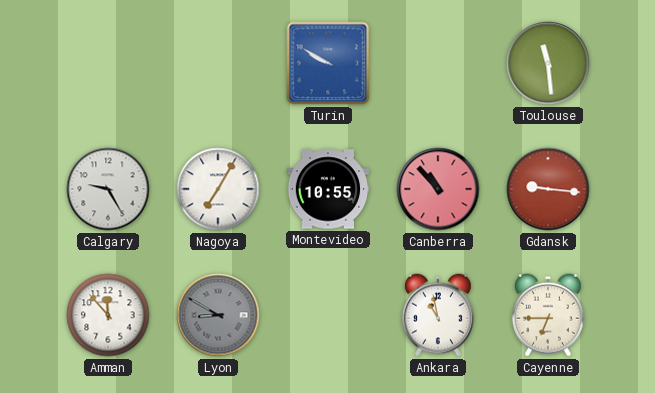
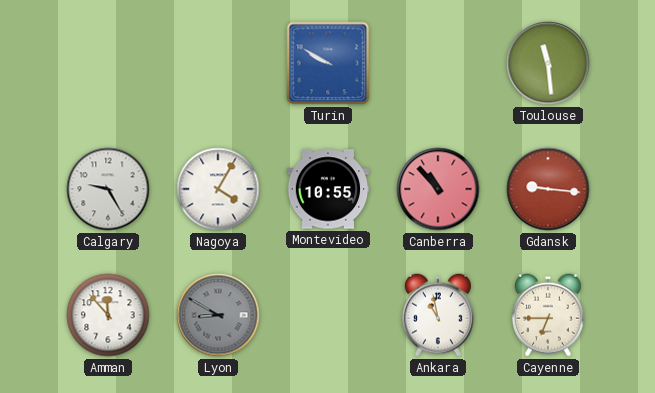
Nagoya: 7:05 -> 4:05
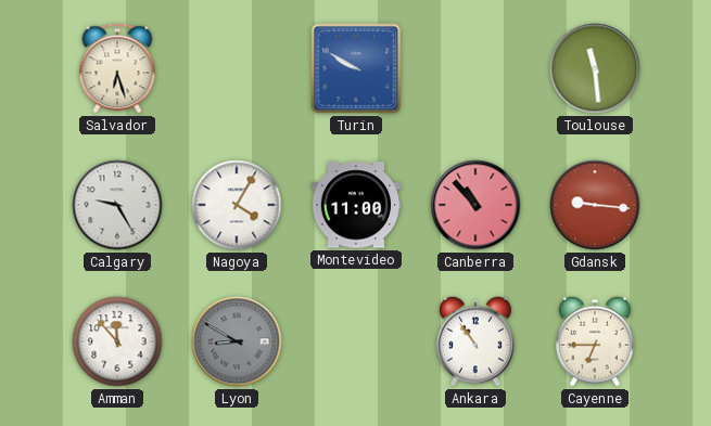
Salvador: none -> 6:27
Montevideo: 10:55 -> 11:00
Ankara: 10:58 -> 10:54
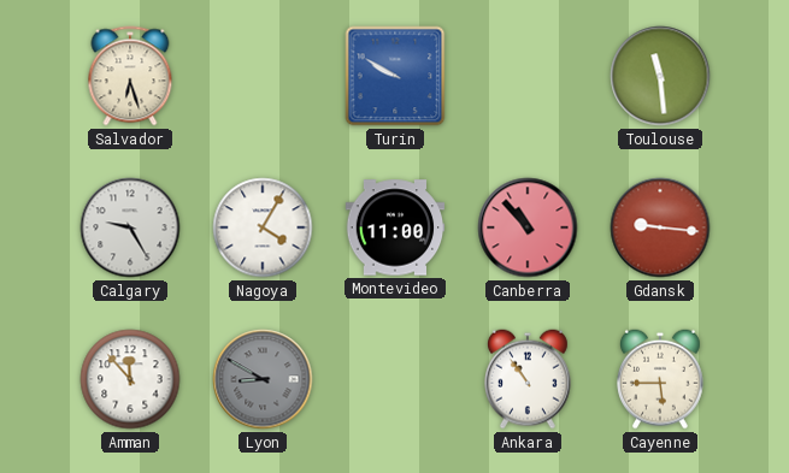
Cayenne: 6:45 -> 5:45
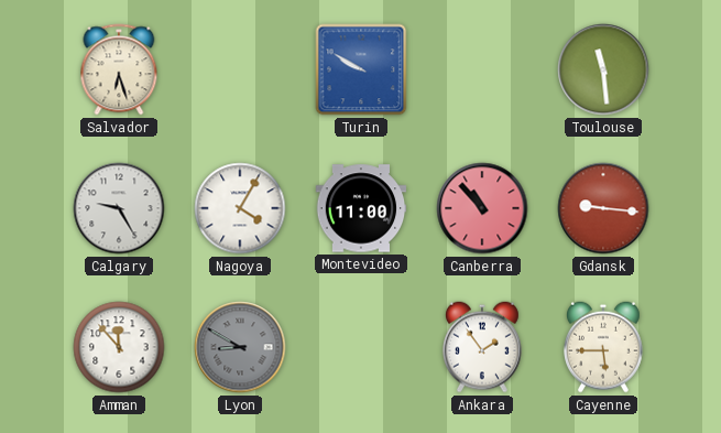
Ankara: 10:54 -> 1:54
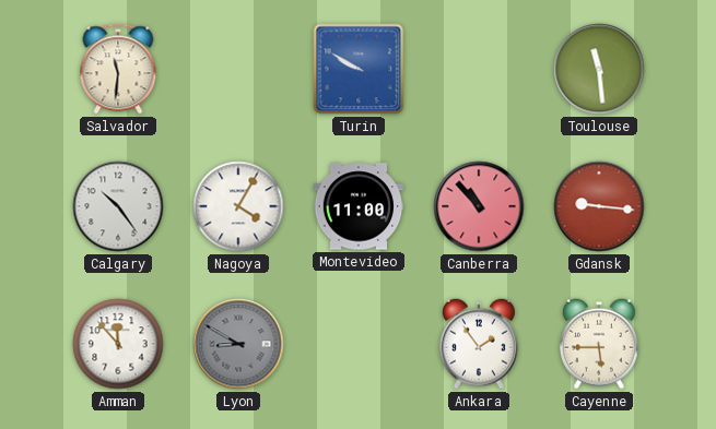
Salvador: 6:27 -> 11:31
Calgary: 9:25 -> 10:24
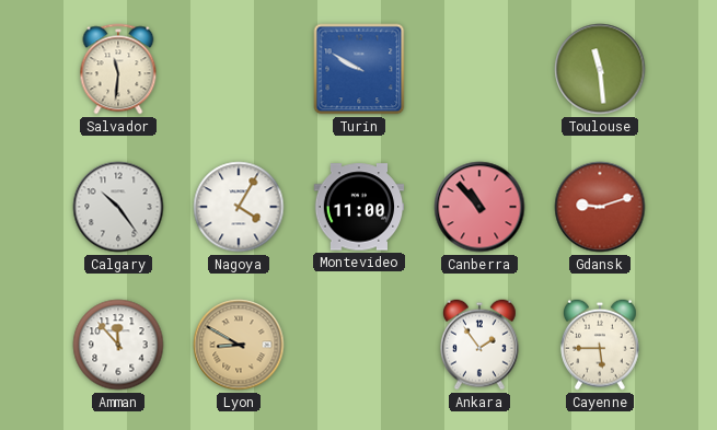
Gdansk: 9:16 -> 9:12
Lyon dial: grey -> champagne
